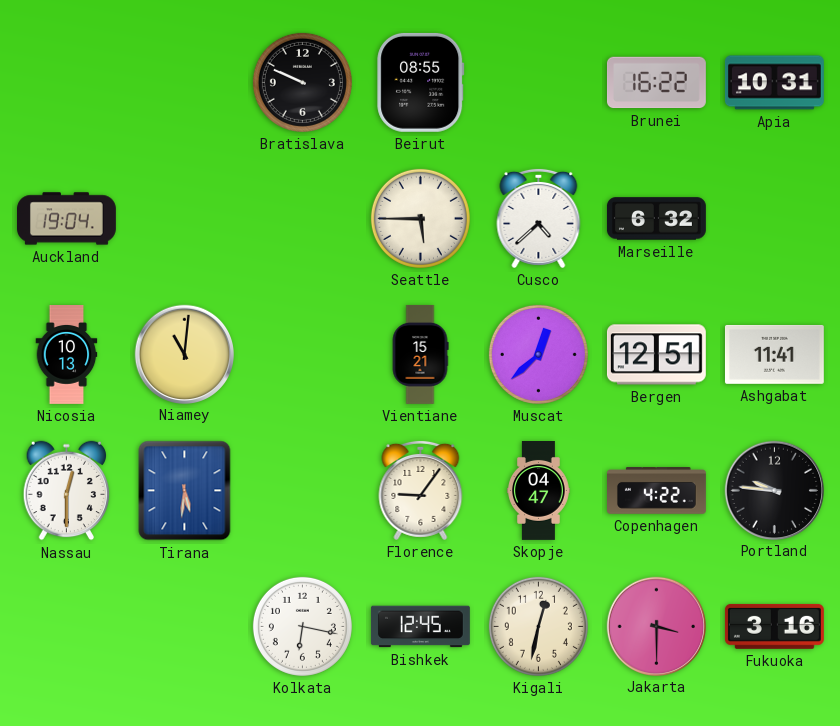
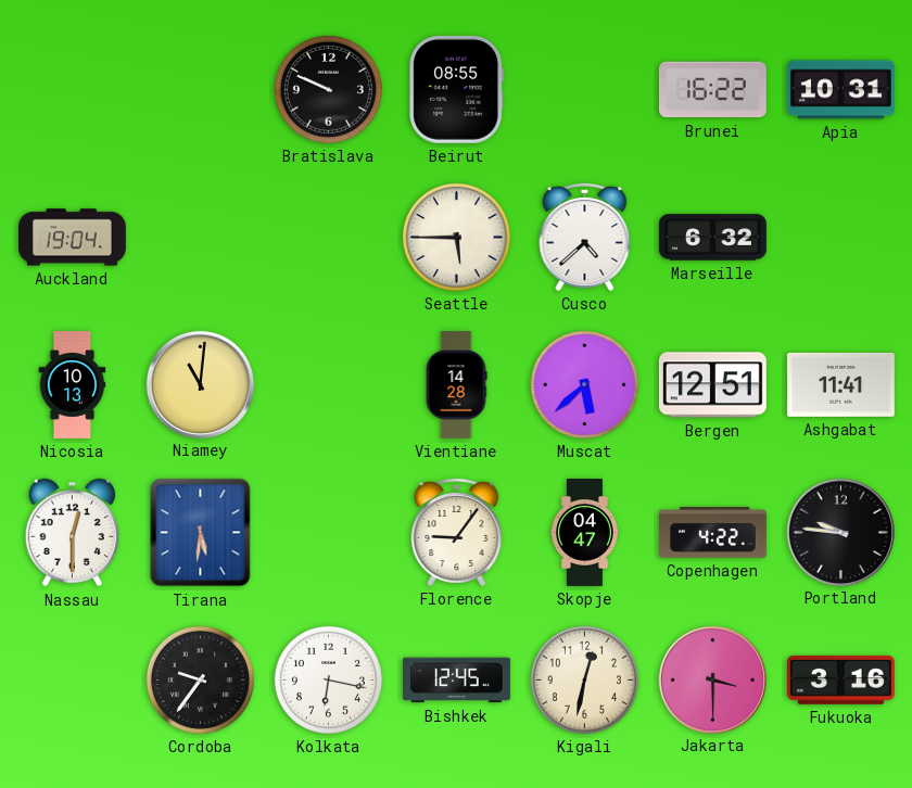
Vientiane: 15:21 -> 14:28
Muscat: 12:38 -> 5:38
Cordoba: none -> 9:36
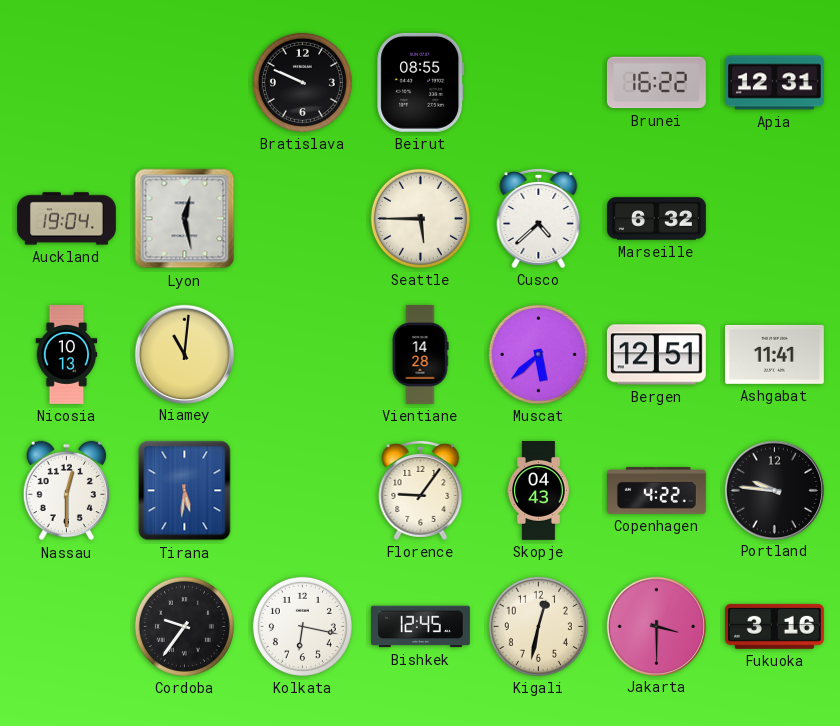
Apia: 10:31 -> 12:31
Lyon: none -> 12:28
Skopje: 04:47 -> 04:43
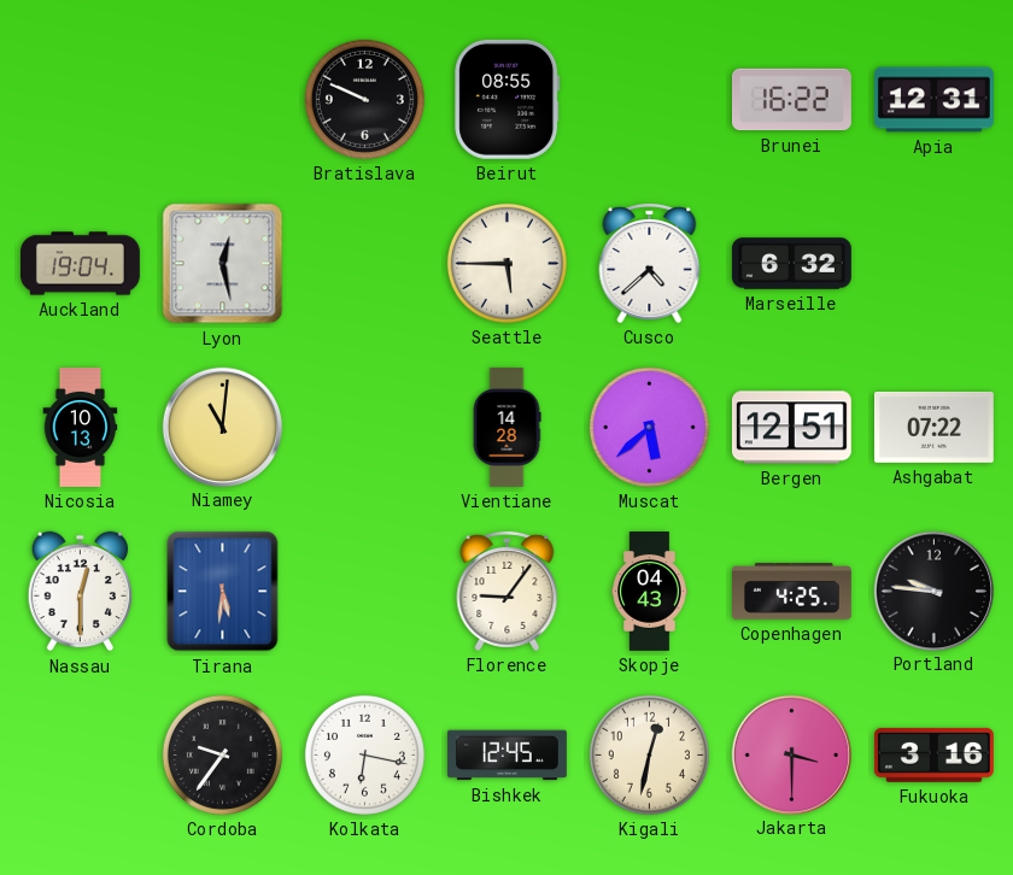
Ashgabat: 11:41 -> 07:22
Copenhagen: 4:22 -> 4:25
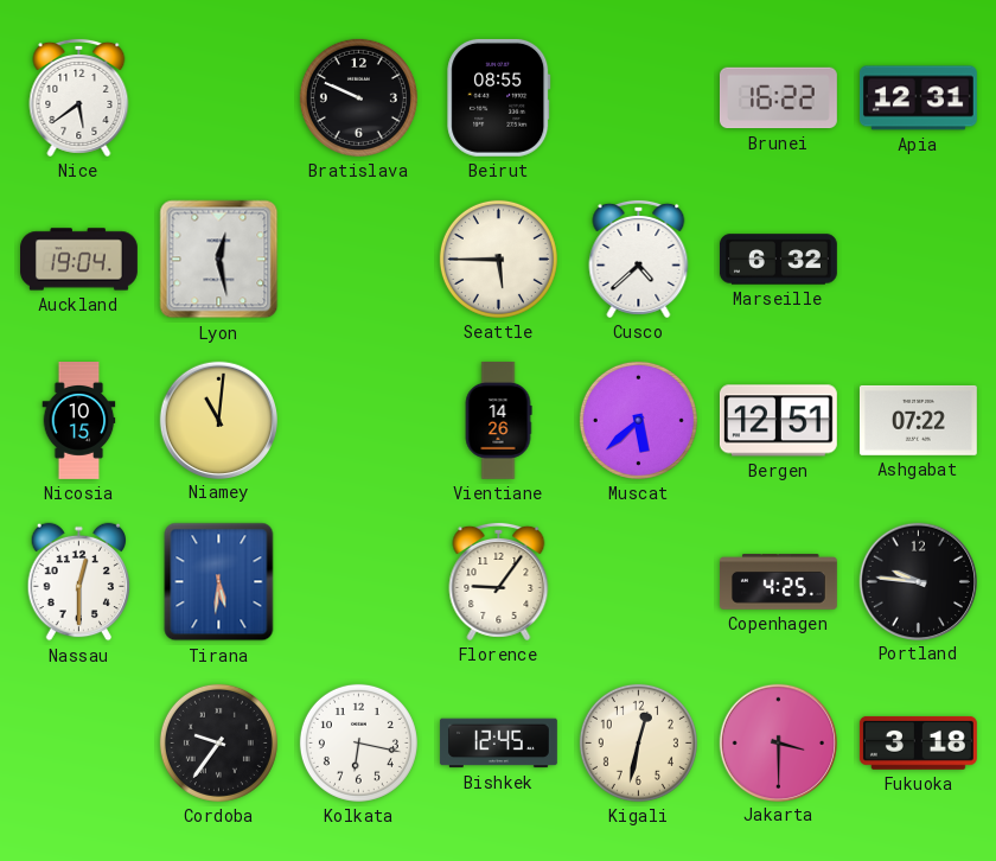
Nice: none -> 5:39
Nicosia: 10:13 -> 10:15
Vientiane: 14:28 -> 14:26
Skopje: 04:43 -> none
Fukuoka: 3:16 -> 3:18
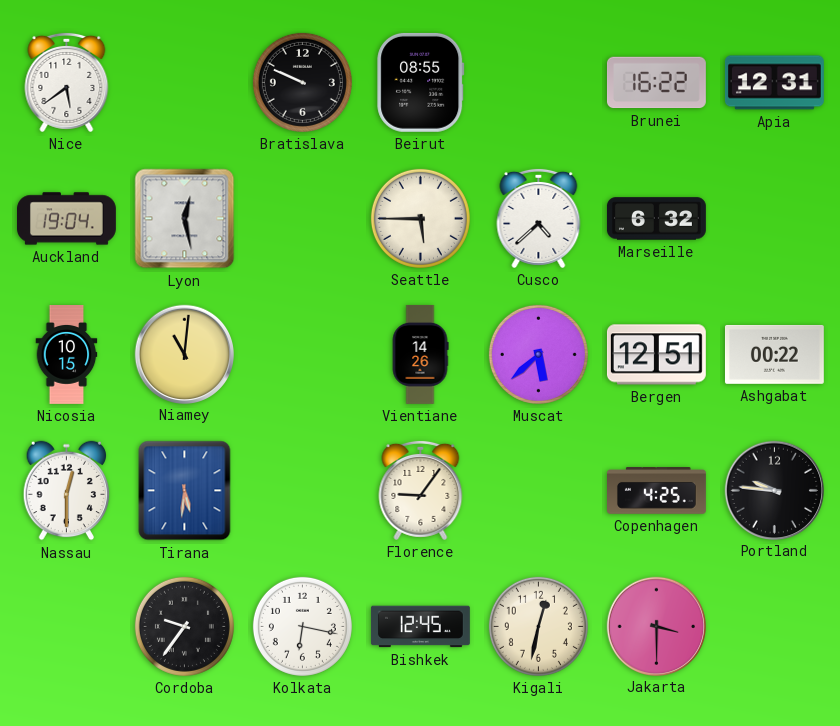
Ashgabat: 07:22 -> 00:22
Fukuoka: 3:18 -> none
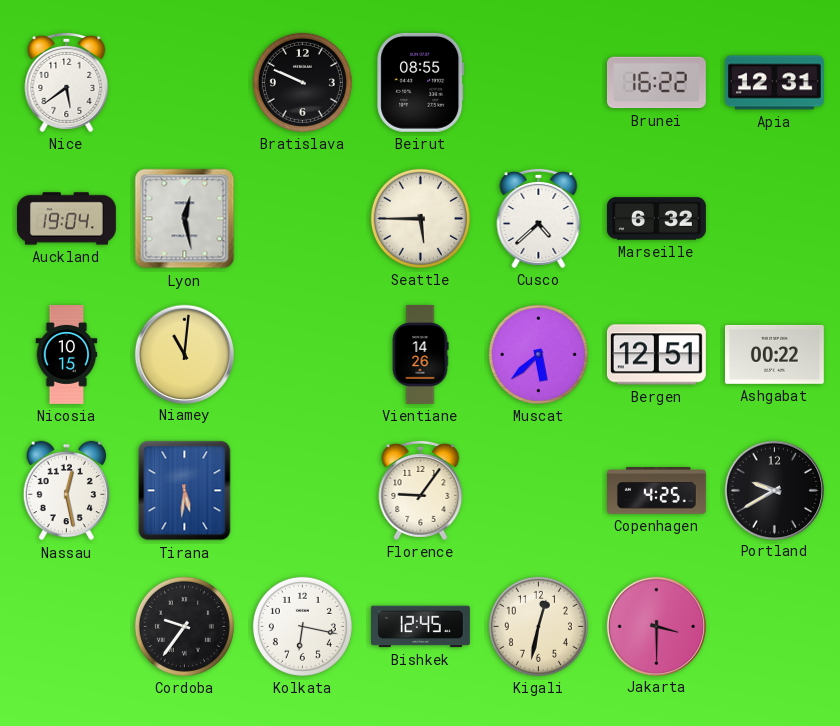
Nassau: 12:30 -> 12:28
Portland: 9:46 -> 9:40
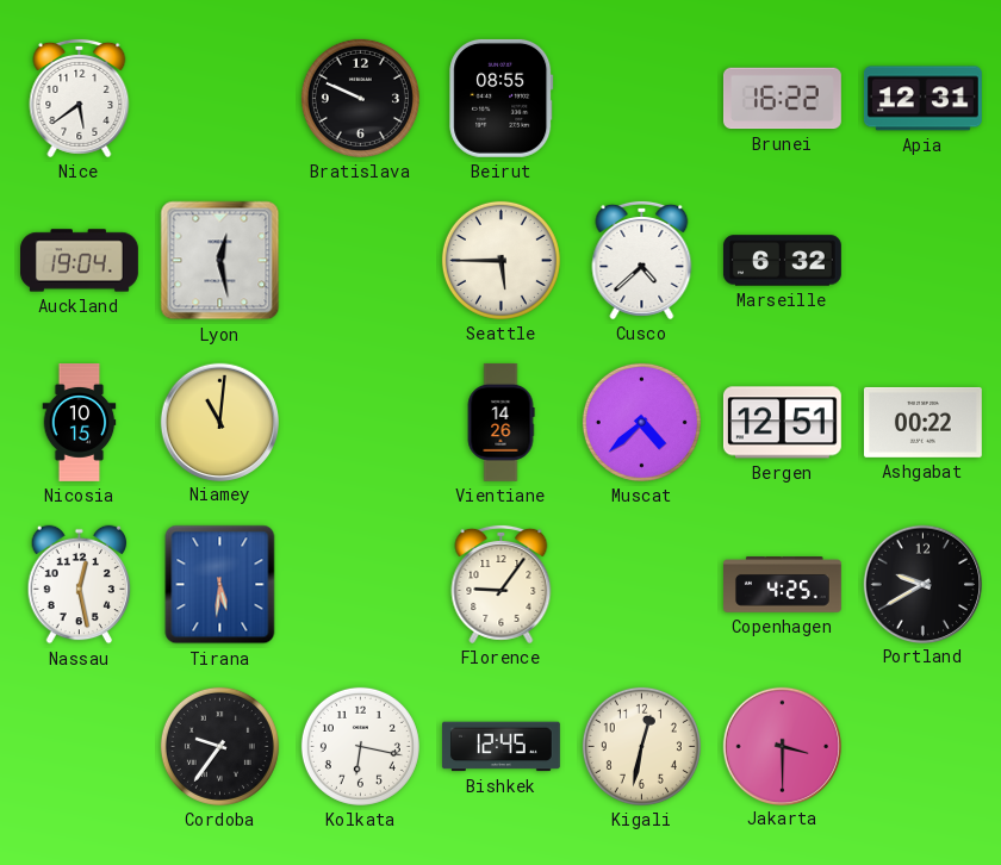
Muscat: 5:38 -> 4:38
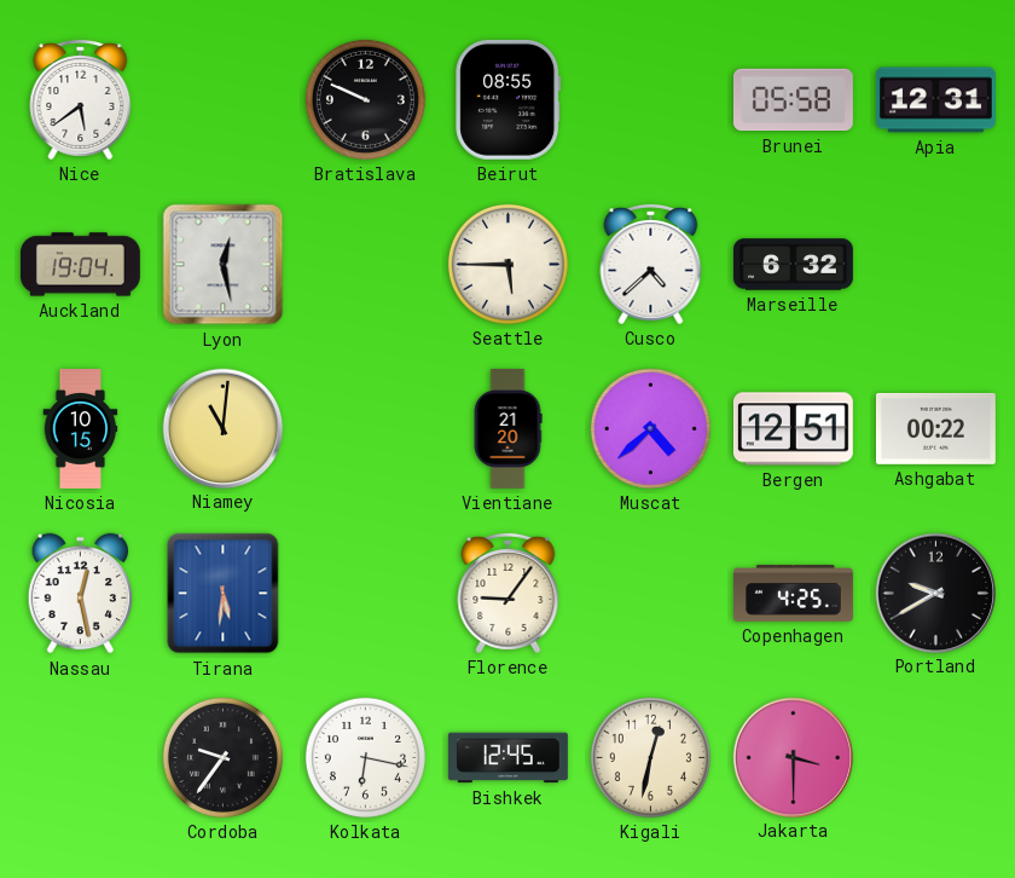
Brunei: 16:22 -> 05:58
Vientiane: 14:26 -> 21:20
